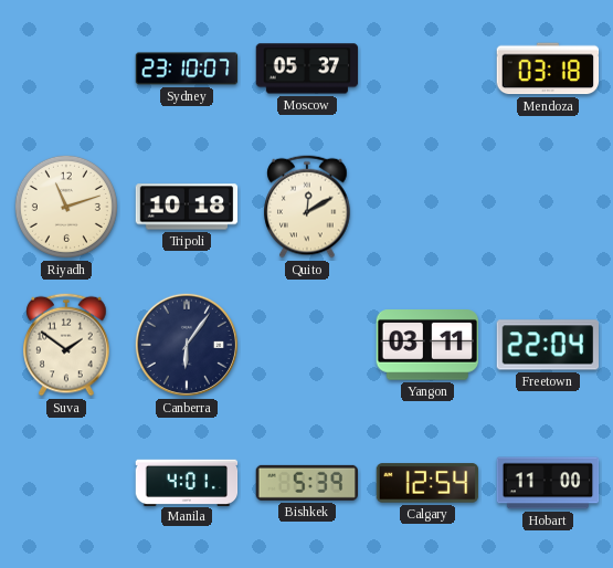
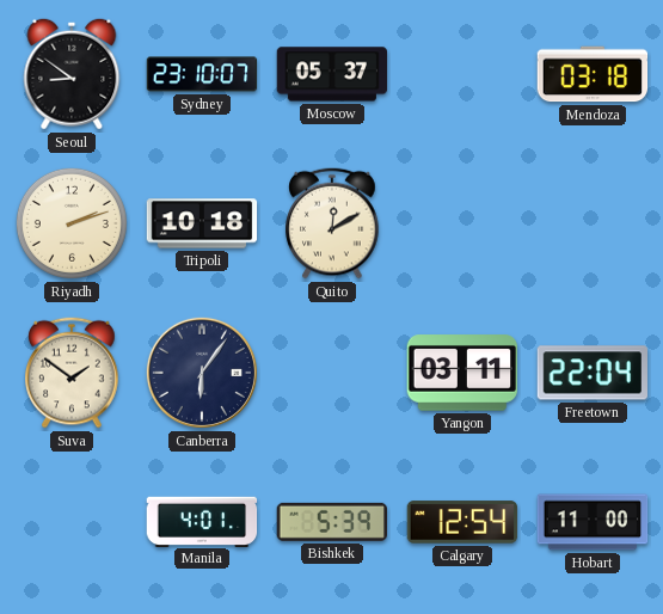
Seoul: none -> 8:51
Riyadh: 11:12 -> 2:12
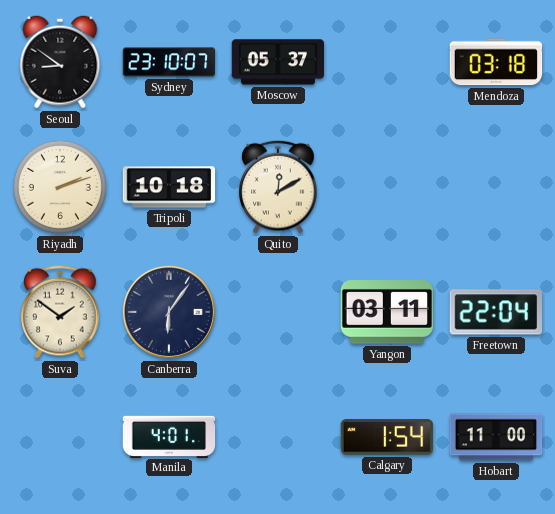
Bishkek: 5:39 -> none
Calgary: 12:54 -> 1:54
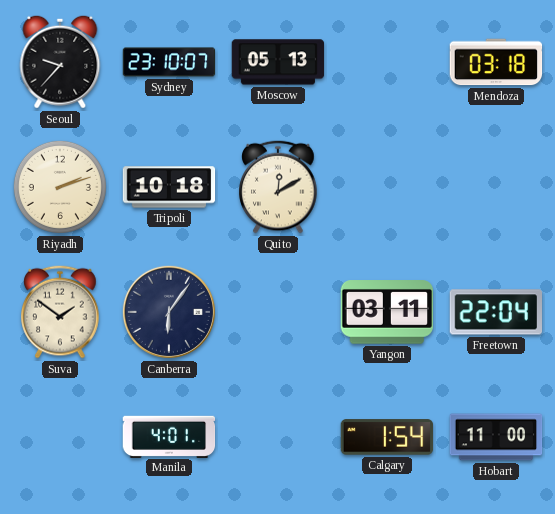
Seoul: 8:51 -> 9:37
Moscow: 05:37 -> 05:13
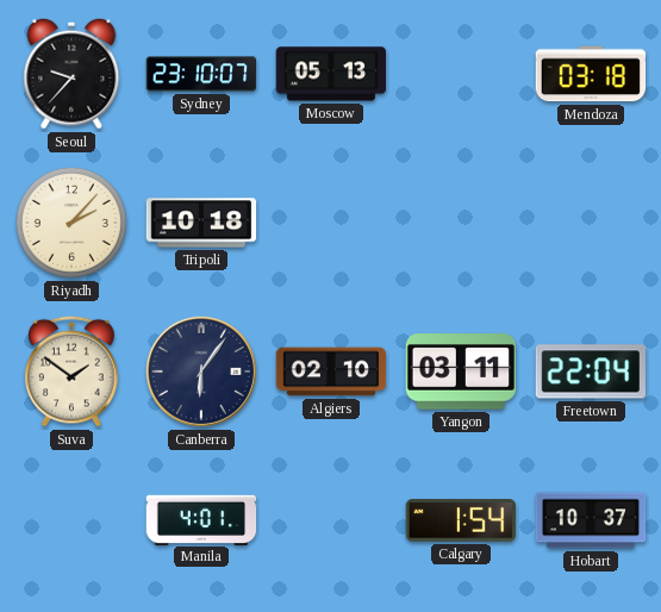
Riyadh: 2:12 -> 2:07
Quito: 12:10 -> none
Algiers: none -> 02:10
Hobart: 11:00 -> 10:37
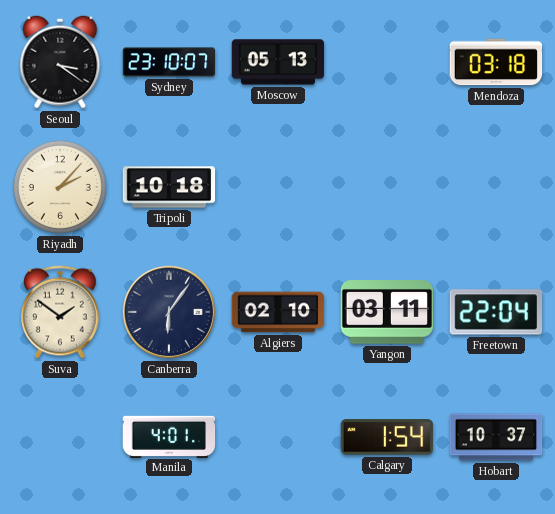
Seoul: 9:37 -> 3:21
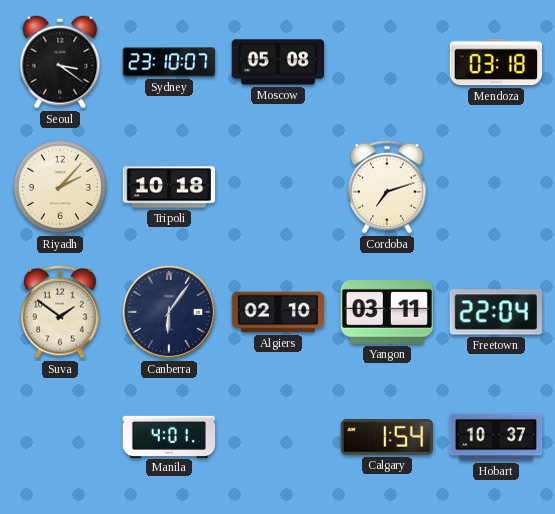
Moscow: 05:13 -> 05:08
Cordoba: none -> 7:12
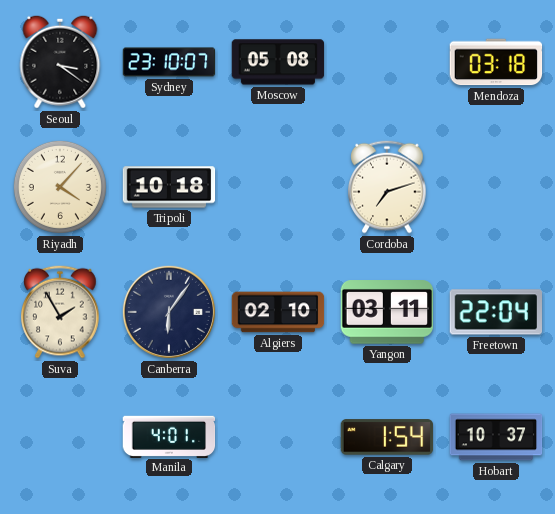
Riyadh: 2:07 -> 4:07
Suva: 1:51 -> 1:55
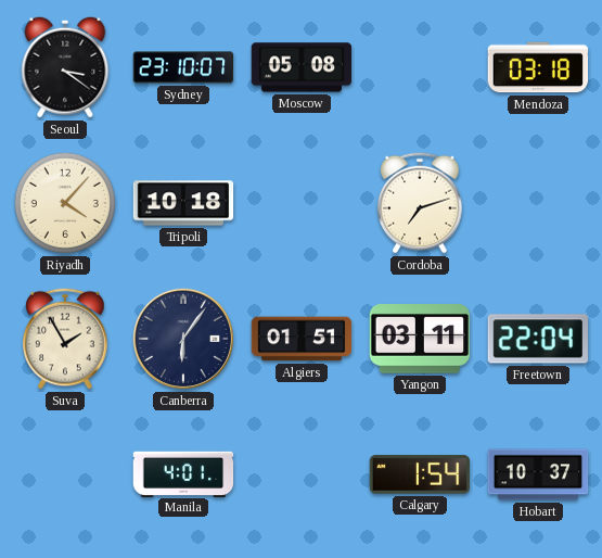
Algiers: 02:10 -> 01:51
